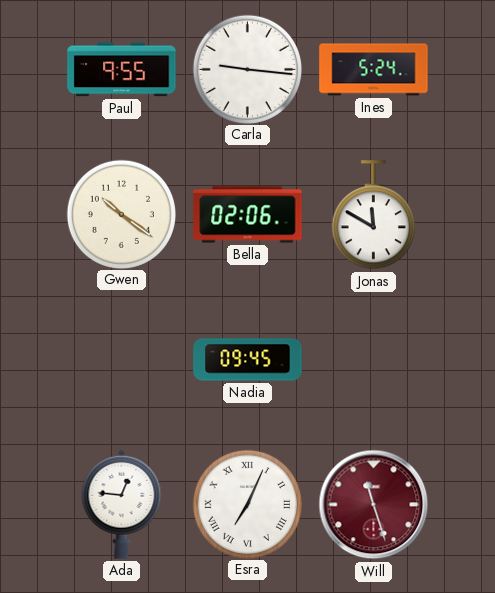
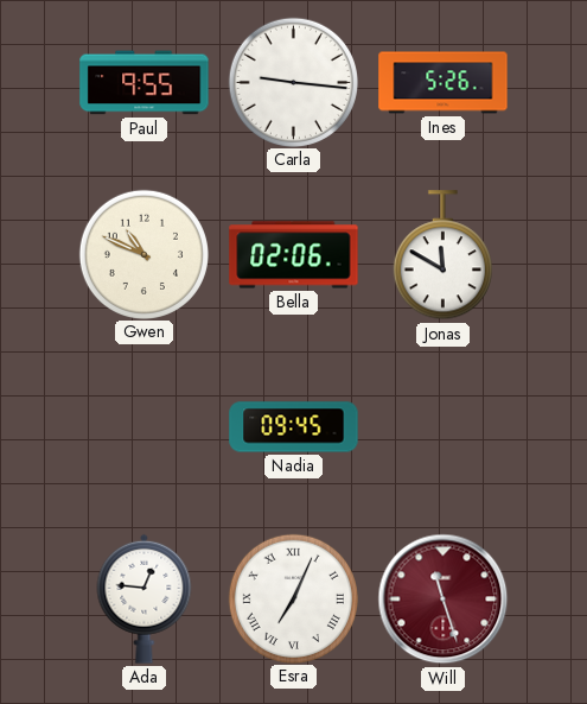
Ines: 5:24 -> 5:26
Gwen: 10:21 -> 10:49
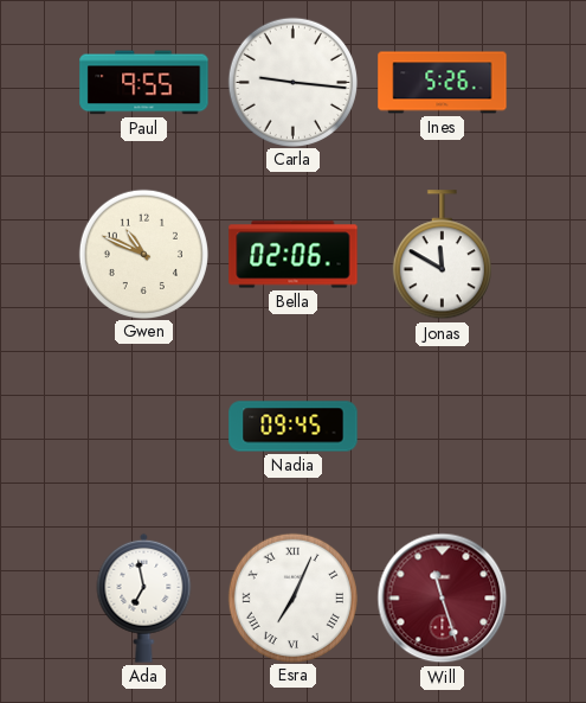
Ada: 12:46 -> 6:58
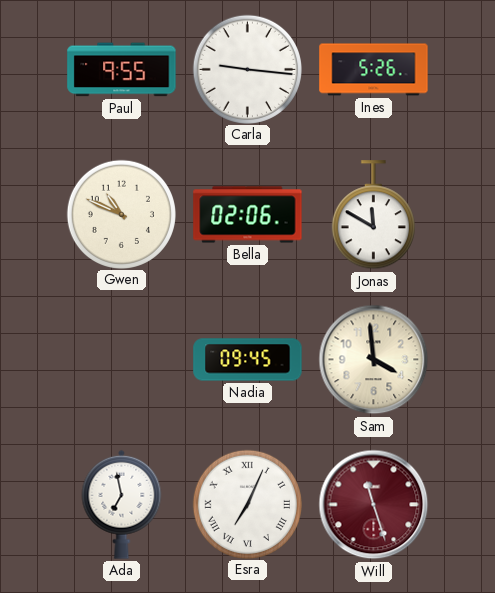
Sam: none -> 3:59
